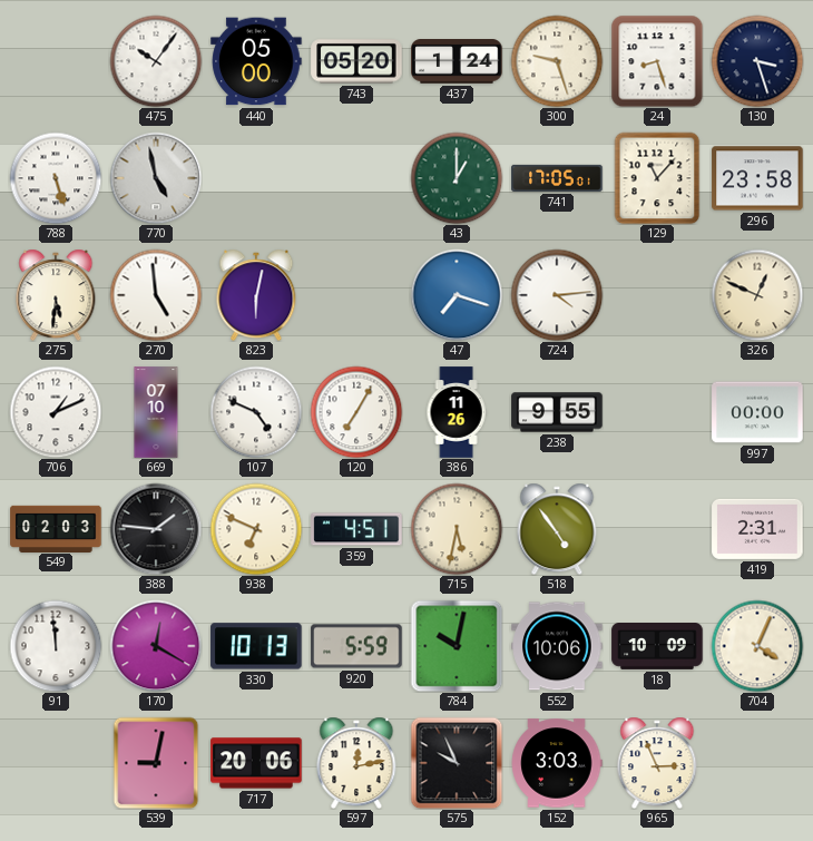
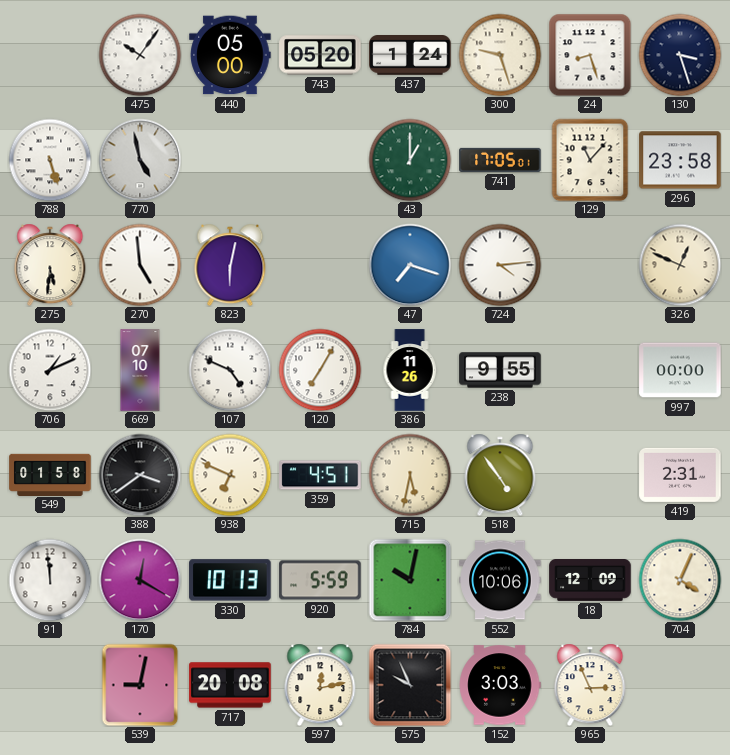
549: 02:03 -> 01:58
388: 1:46 -> 3:39
18: 10:09 -> 12:09
717: 20:06 -> 20:08
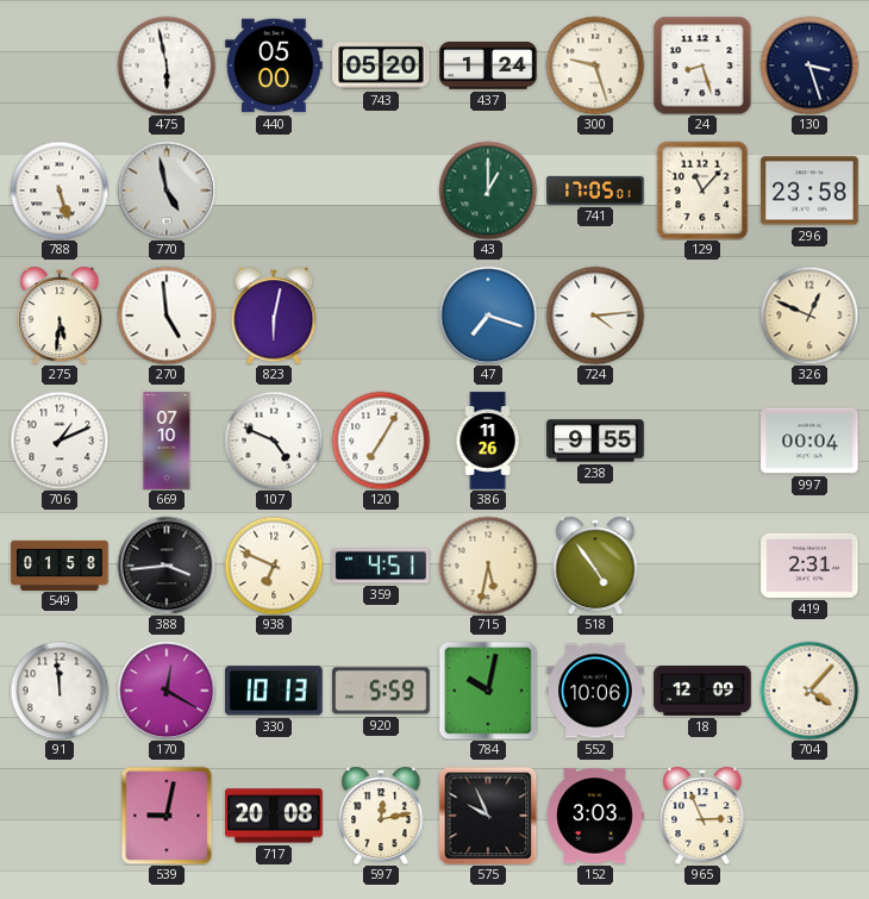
475: 10:06 -> 5:58
997: 00:00 -> 00:04
388: 3:39 -> 3:44
704: 4:04 -> 4:07
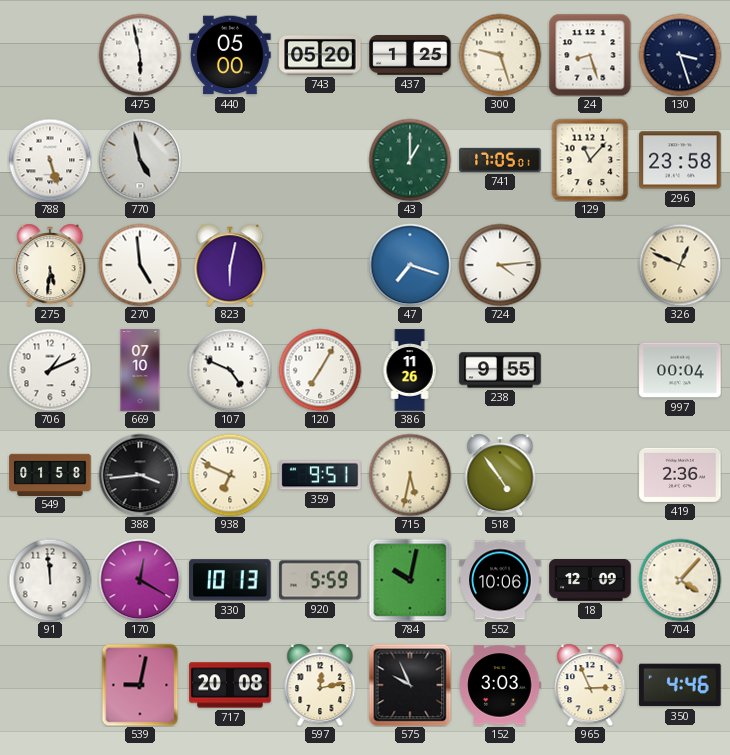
437: 1:24 -> 1:25
359: 4:51 -> 9:51
419: 2:31 -> 2:36
350: none -> 4:46
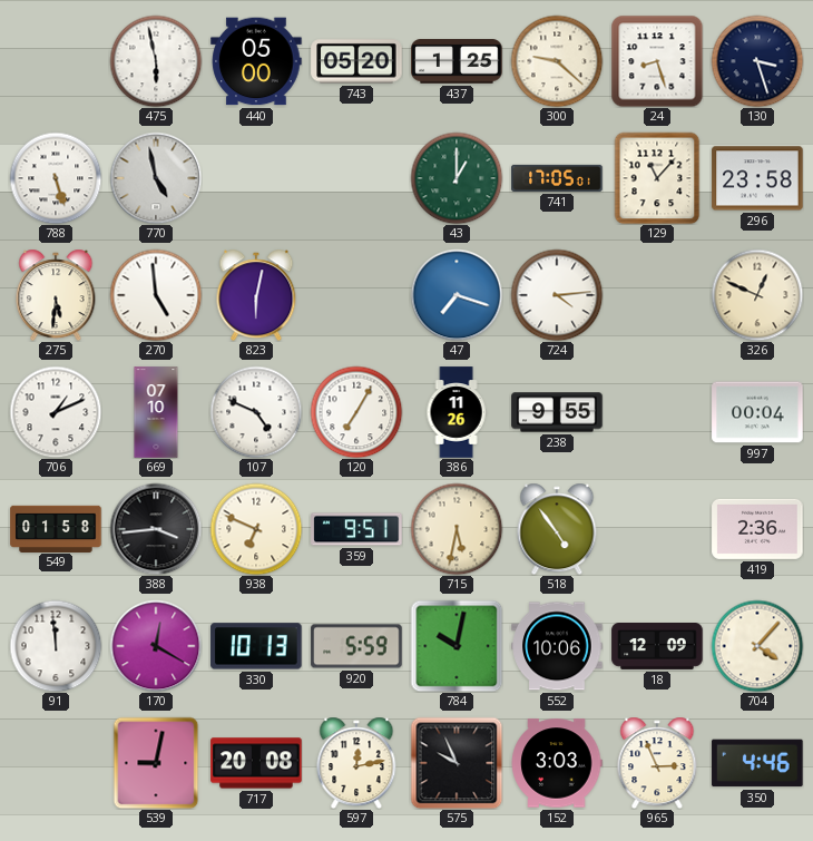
300: 9:27 -> 9:22
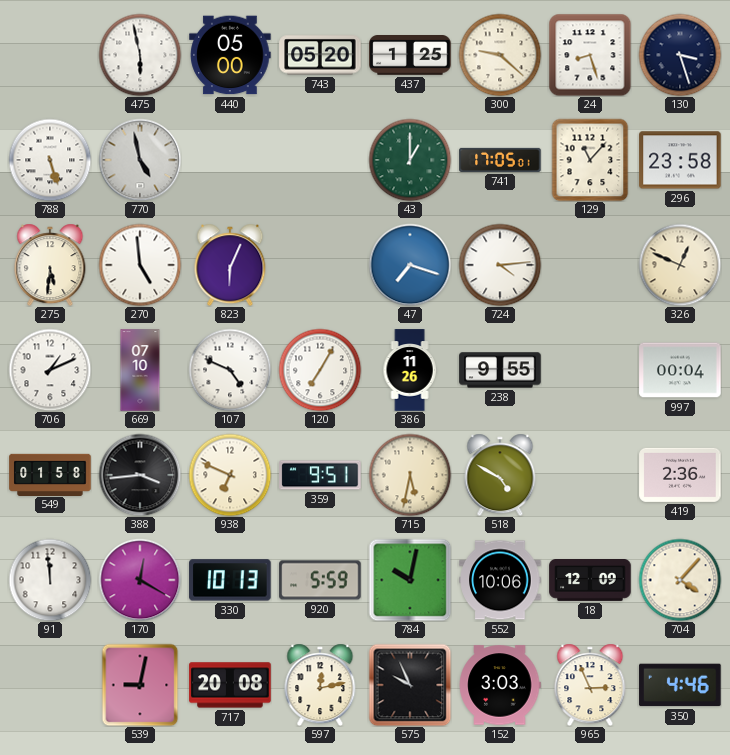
823: 6:02 -> 6:04
518: 4:54 -> 4:50
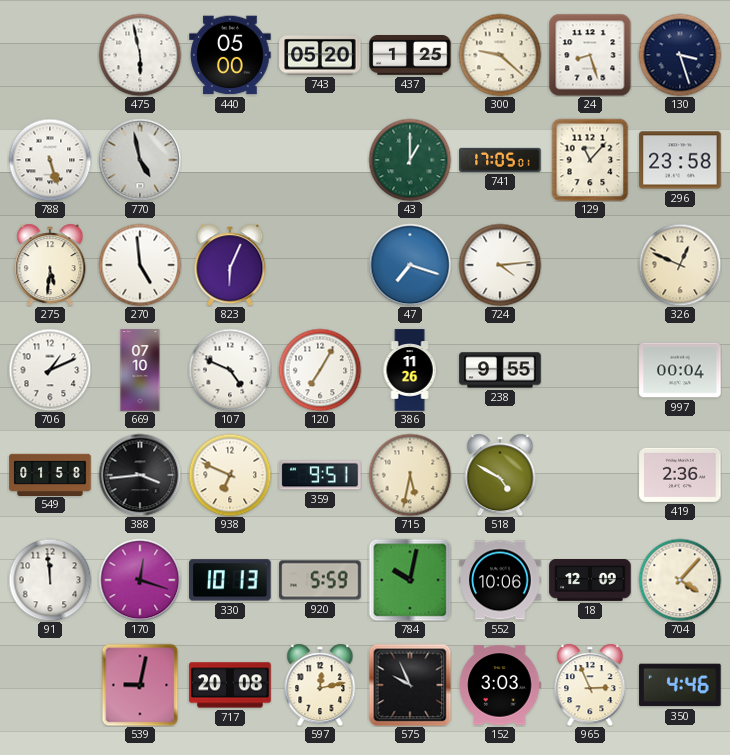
170: 12:20 -> 12:18
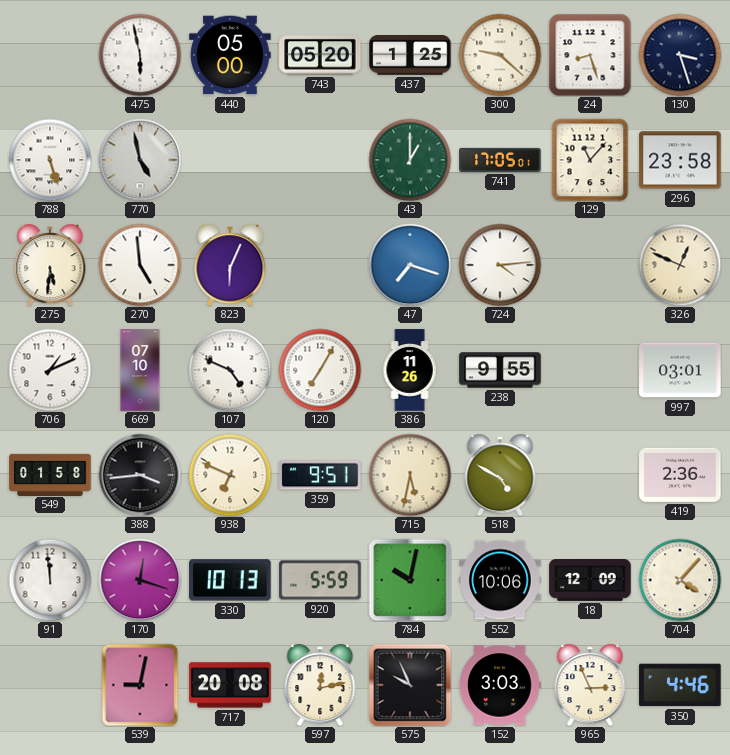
997: 00:04 -> 03:01
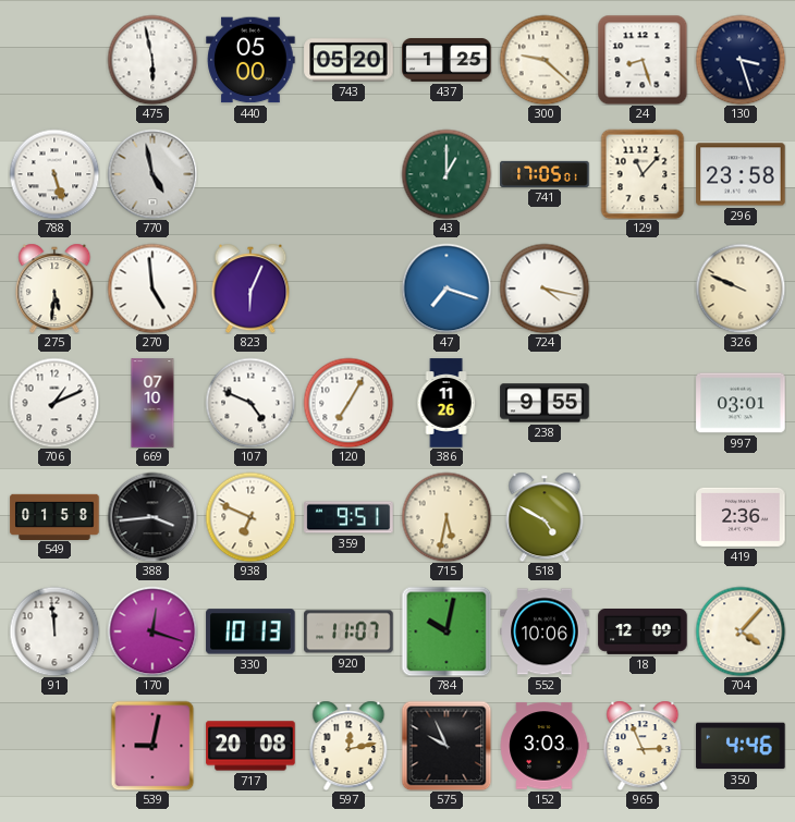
724: 4:14 -> 4:17
326: 12:49 -> 9:49
920: 5:59 -> 11:07
